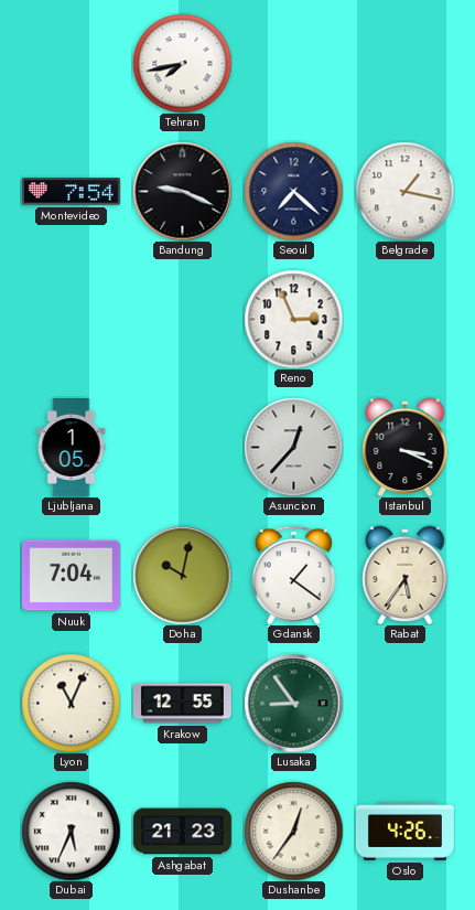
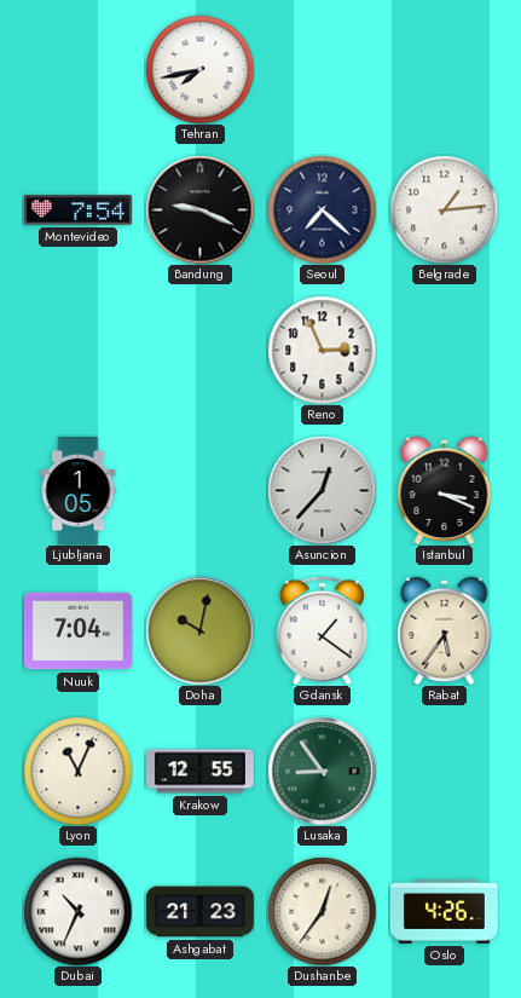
Belgrade: 1:17 -> 1:14
Dubai: 5:34 -> 10:34
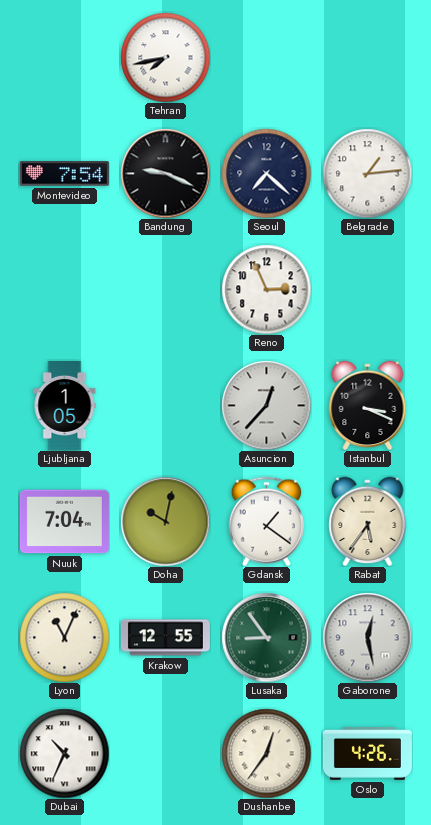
Gaborone: none -> 12:28
Ashgabat: 21:23 -> none
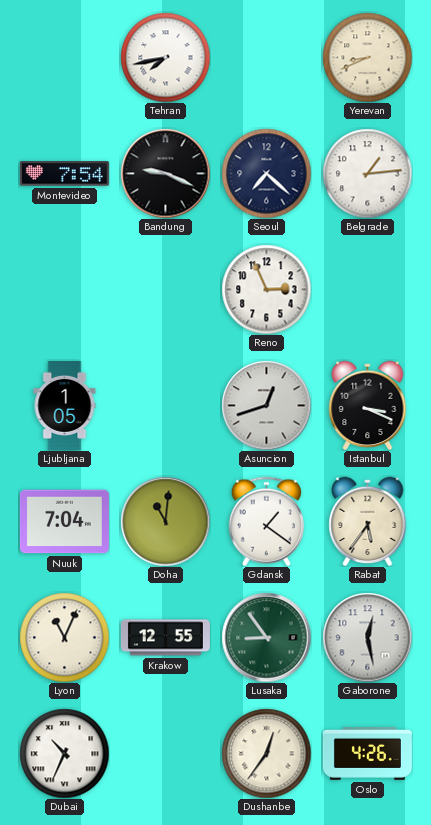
Yerevan: none -> 8:41
Asuncion: 12:37 -> 12:42
Doha: 10:02 -> 11:01
